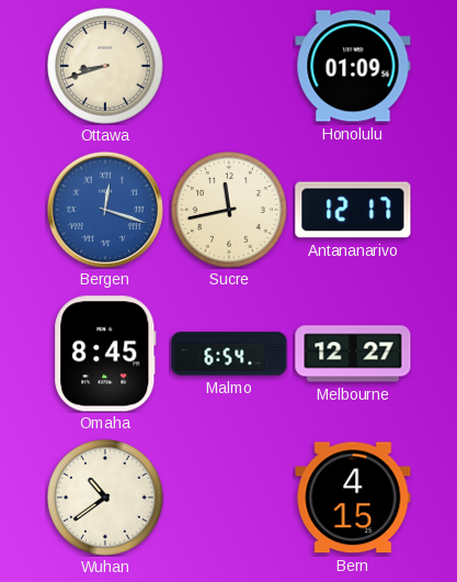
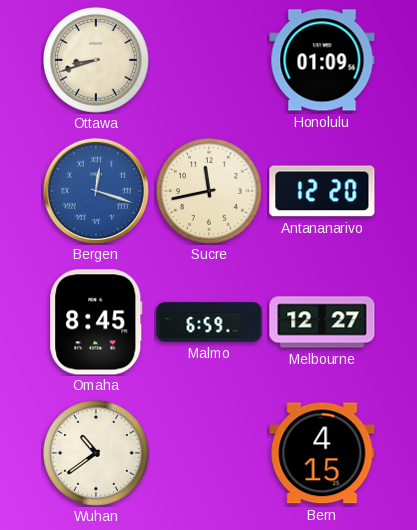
Antananarivo: 12:17 -> 12:20
Malmo: 6:54 -> 6:59
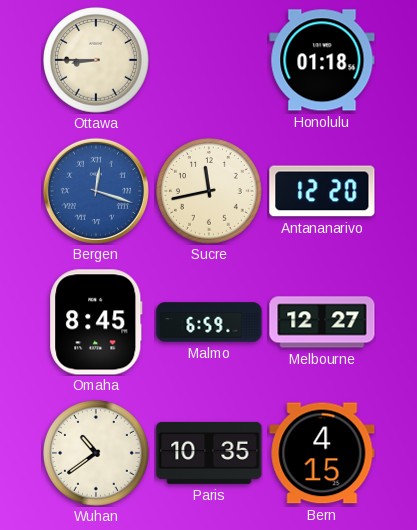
Ottawa: 8:42 -> 8:45
Honolulu: 01:09 -> 01:18
Paris: none -> 10:35
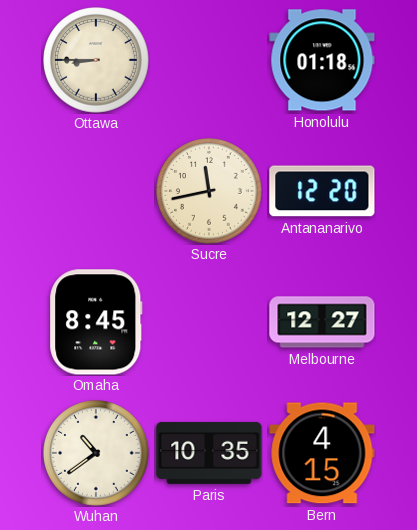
Bergen: 12:18 -> none
Malmo: 6:59 -> none
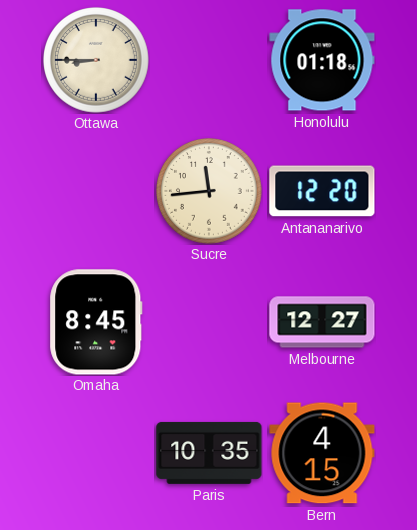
Sucre: 11:43 -> 11:44
Wuhan: 10:39 -> none
